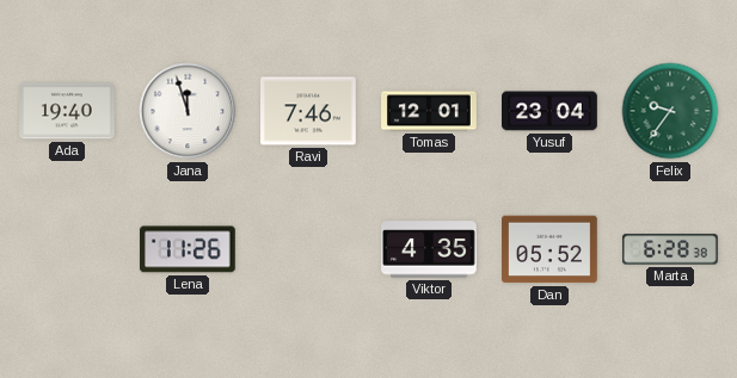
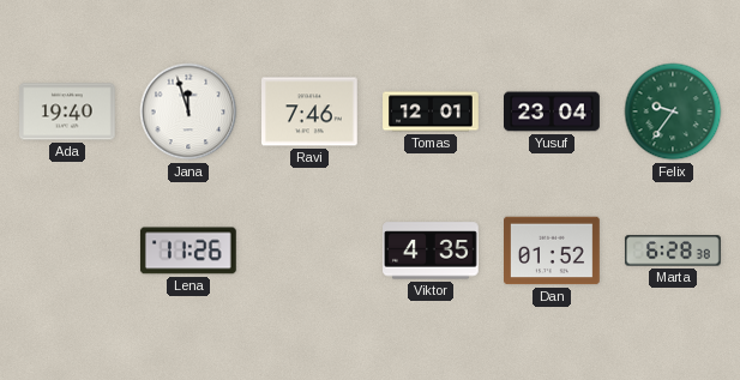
Dan: 05:52 -> 01:52
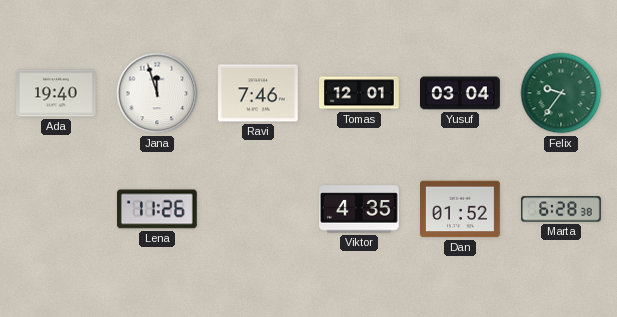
Yusuf: 23:04 -> 03:04
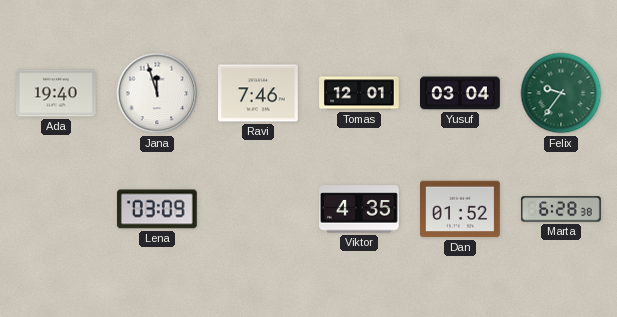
Lena: 11:26 -> 03:09
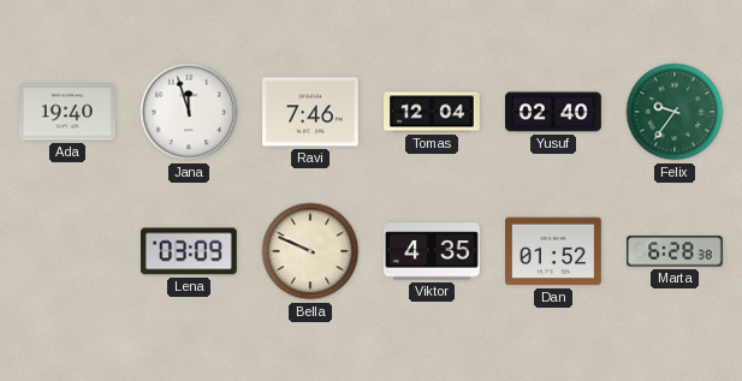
Tomas: 12:01 -> 12:04
Yusuf: 03:04 -> 02:40
Bella: none -> 9:49
